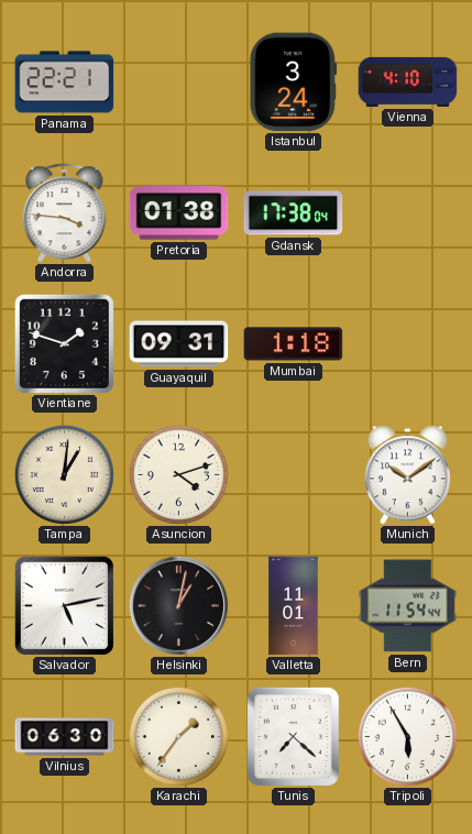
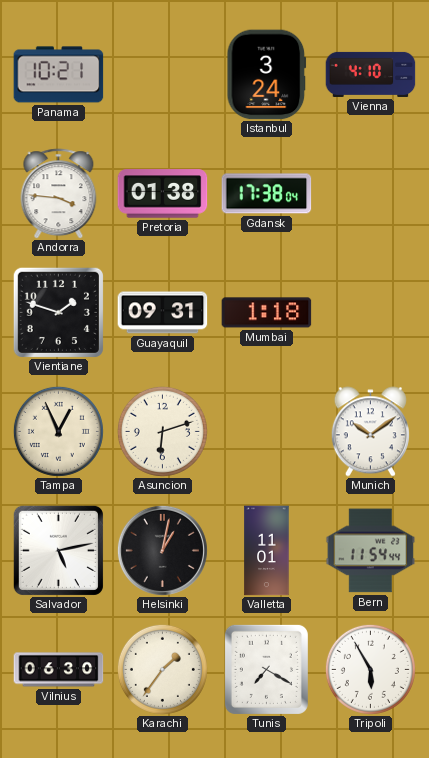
Panama: 22:21 -> 10:21
Tampa: 1:01 -> 12:56
Asuncion: 4:12 -> 6:12
Tunis: 7:22 -> 7:20
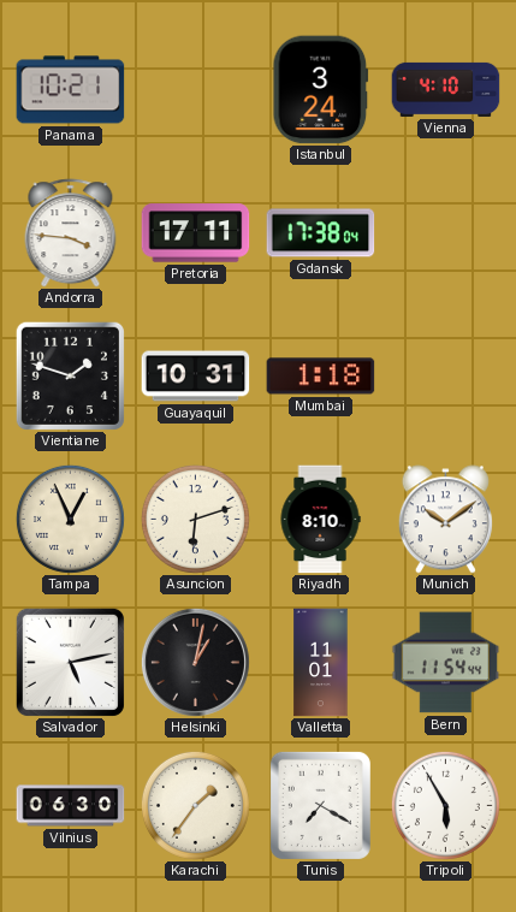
Pretoria: 01:38 -> 17:11
Guayaquil: 09:31 -> 10:31
Riyadh: none -> 8:10
